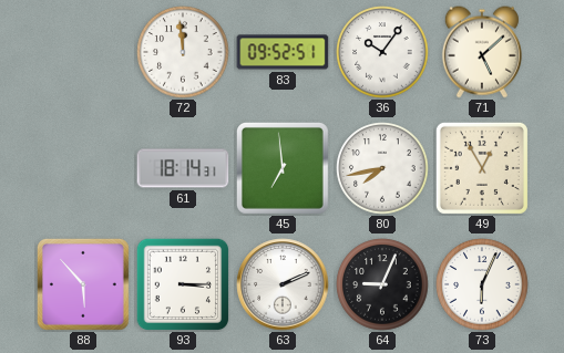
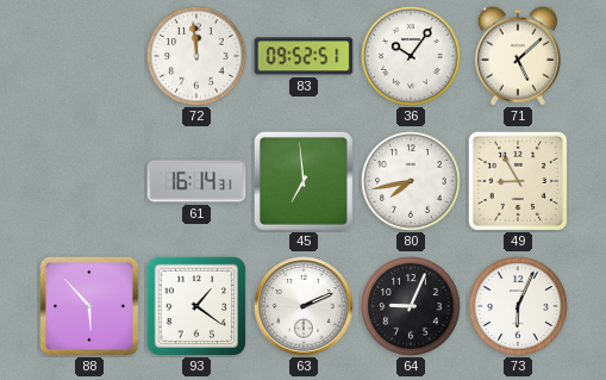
61: 18:14 -> 16:14
49: 12:55 -> 8:55
93: 3:15 -> 1:21
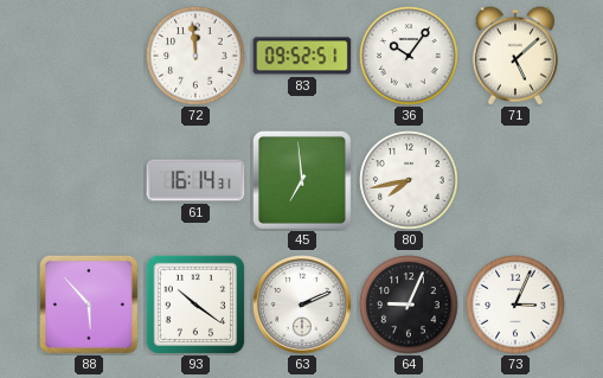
49: 8:55 -> none
93: 1:21 -> 10:21
73: 6:04 -> 3:04
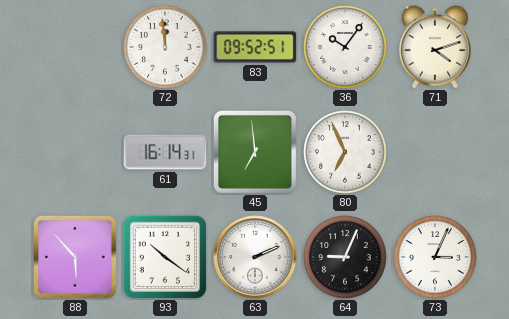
71: 5:08 -> 4:12
80: 7:43 -> 6:56
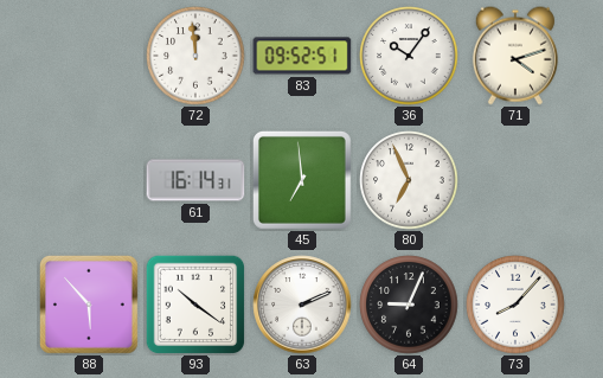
73: 3:04 -> 8:07
